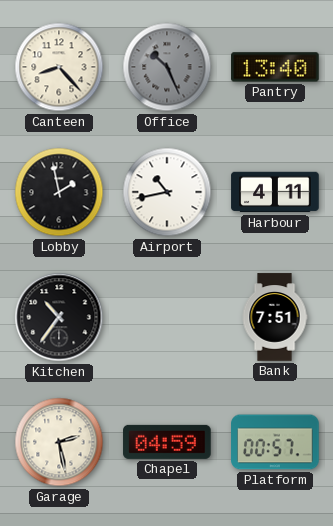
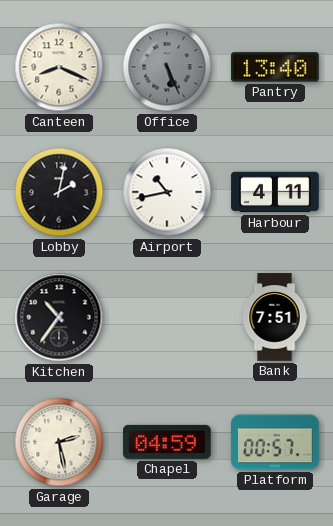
Canteen: 8:23 -> 8:19
Office: 10:26 -> 5:26
Lobby: 1:58 -> 2:02
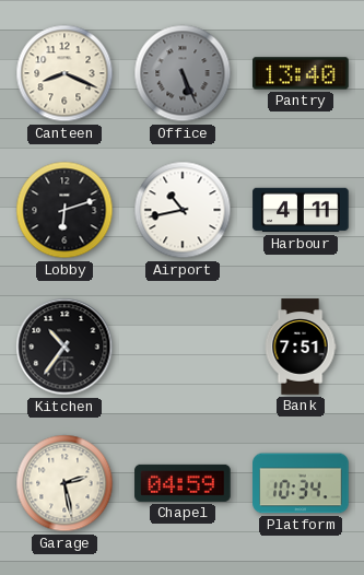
Lobby: 2:02 -> 6:12
Platform: 00:57 -> 10:34
